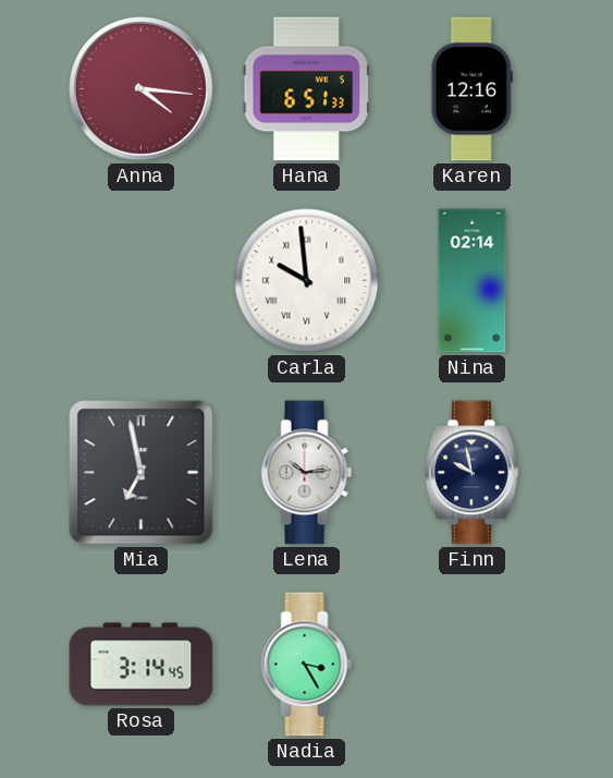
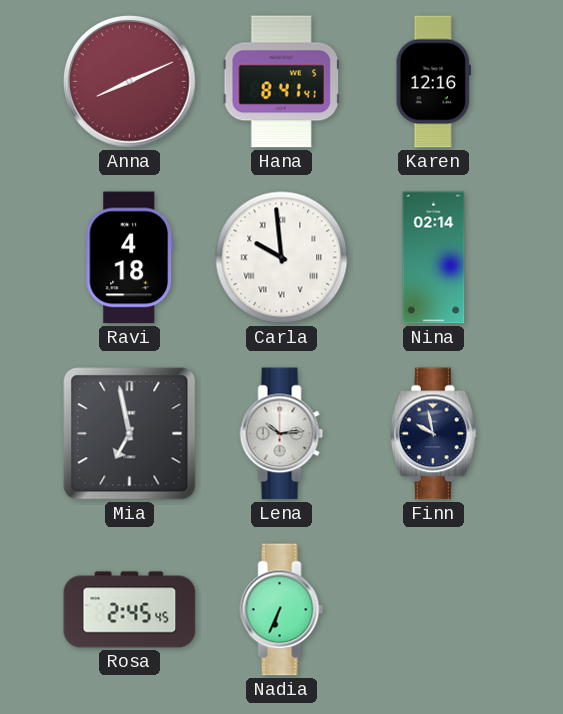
Anna: 4:16 -> 8:11
Hana: 6:51 -> 8:41
Ravi: none -> 4:18
Rosa: 3:14 -> 2:45
Nadia: 3:25 -> 6:34
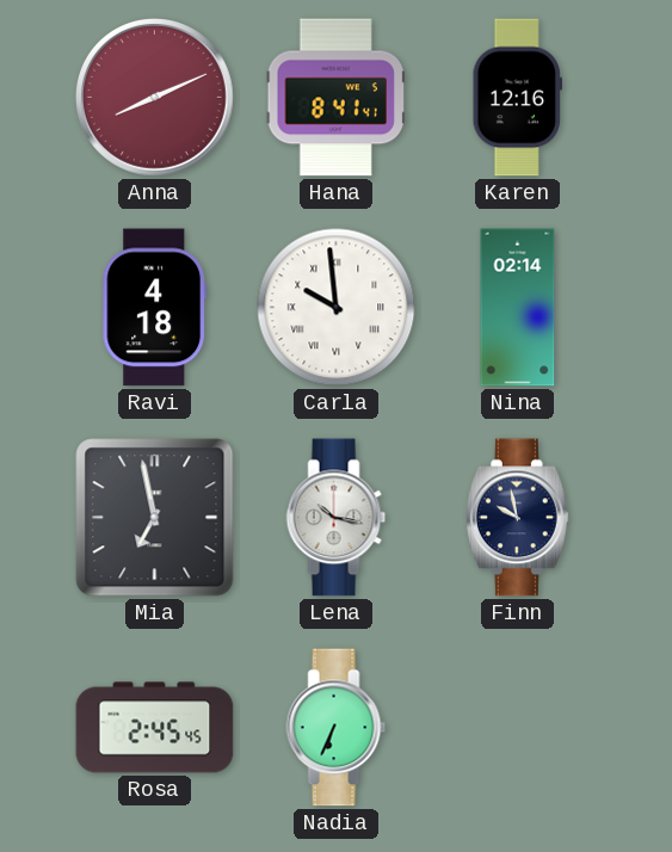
Lena: 10:14 -> 10:17
